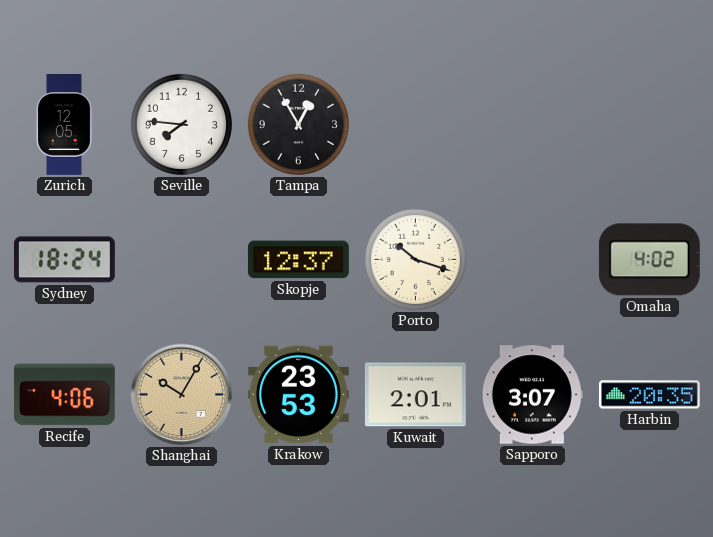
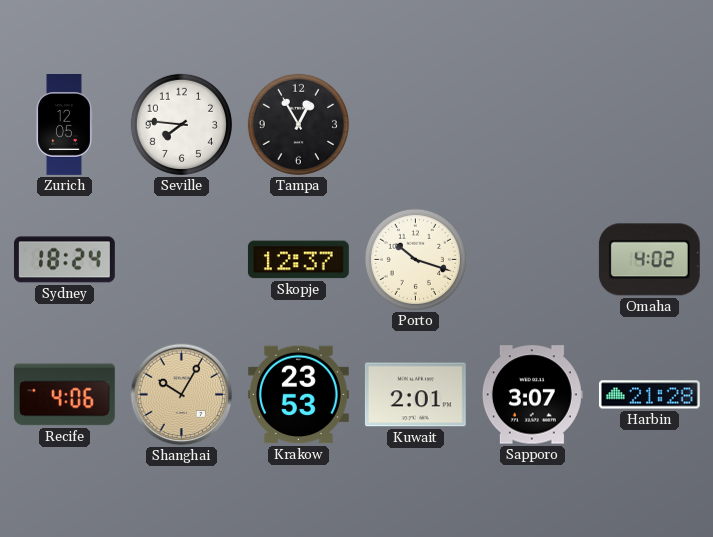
Harbin: 20:35 -> 21:28
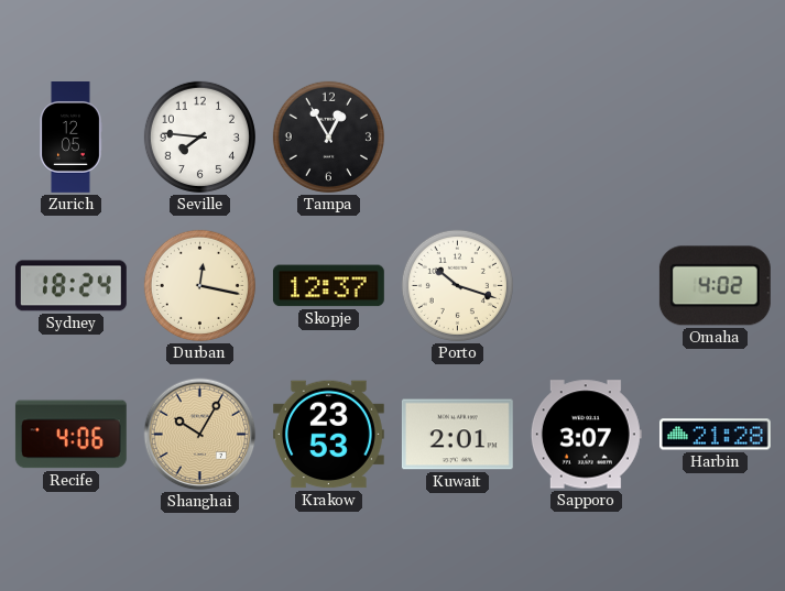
Durban: none -> 12:17
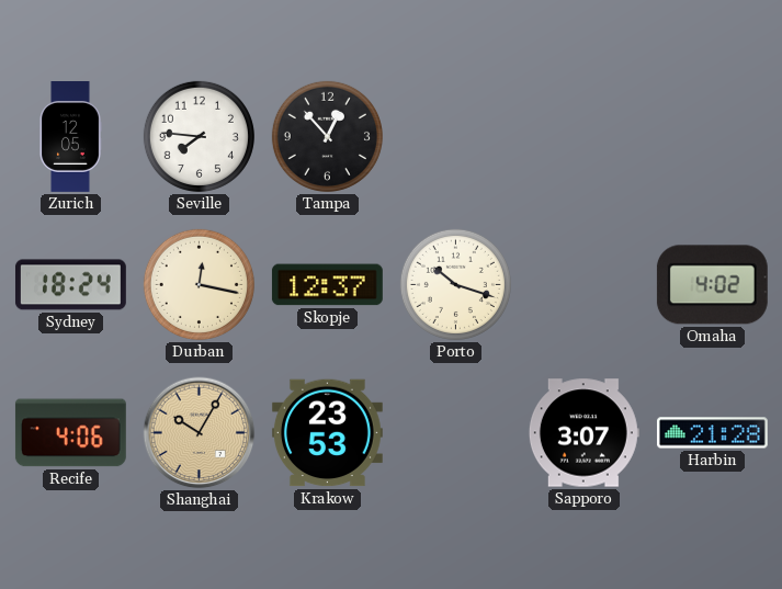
Tampa: 12:55 -> 12:53
Kuwait: 2:01 -> none
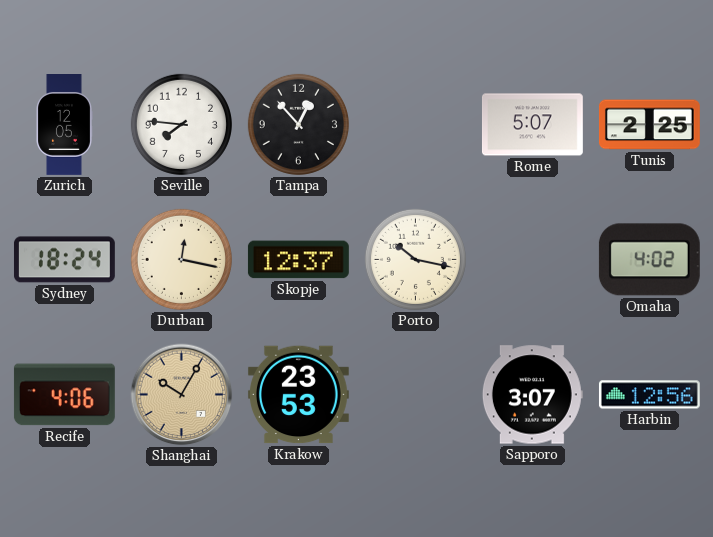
Rome: none -> 5:07
Tunis: none -> 2:25
Porto: 10:18 -> 10:17
Harbin: 21:28 -> 12:56
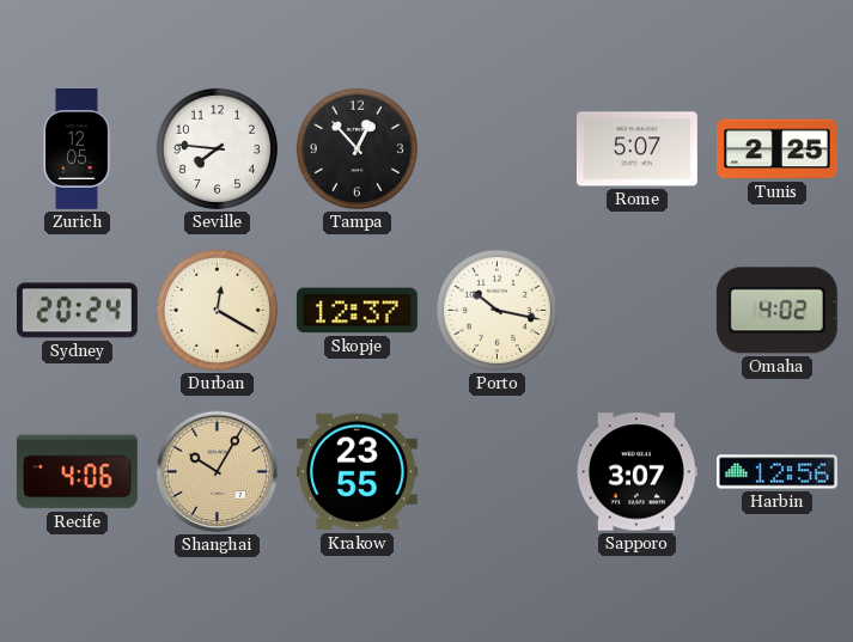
Sydney: 18:24 -> 20:24
Durban: 12:17 -> 12:20
Krakow: 23:53 -> 23:55
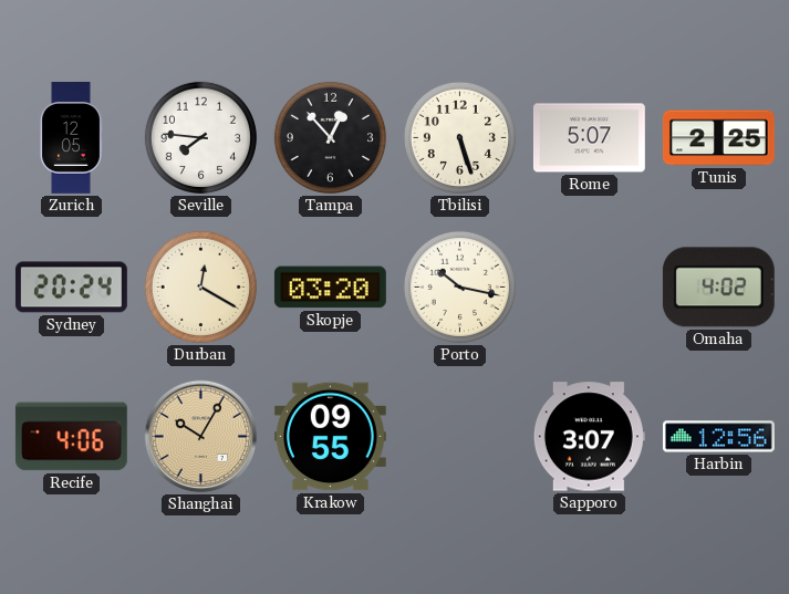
Tbilisi: none -> 5:27
Skopje: 12:37 -> 03:20
Krakow: 23:55 -> 09:55
